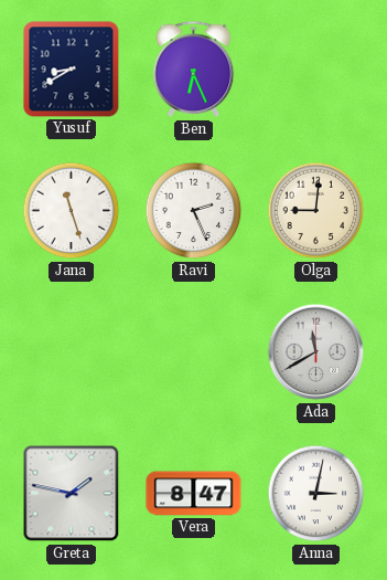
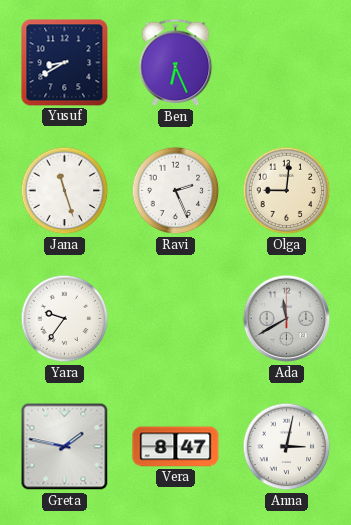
Yara: none -> 9:36
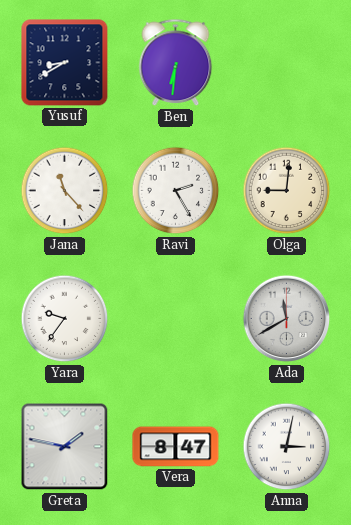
Ben: 6:26 -> 6:31
Jana: 11:27 -> 11:23
Ravi: 2:26 -> 2:25
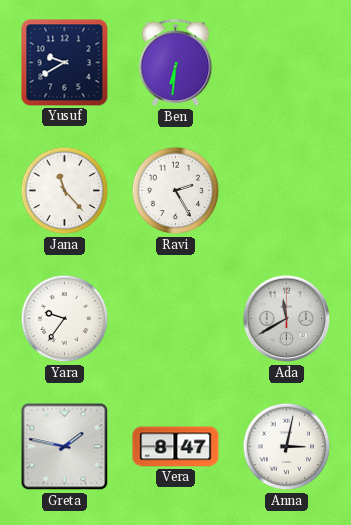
Yusuf: 8:40 -> 9:40
Olga: 9:01 -> none
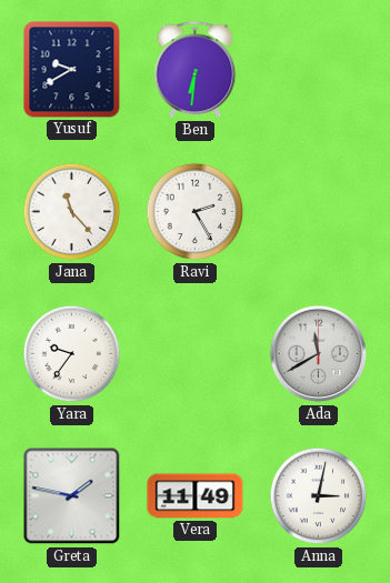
Vera: 8:47 -> 11:49
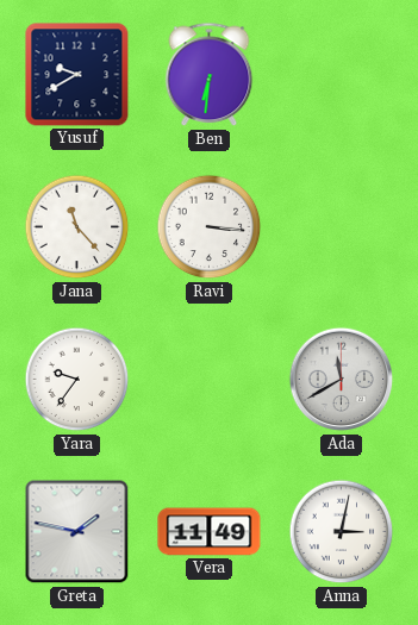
Ravi: 2:25 -> 3:16
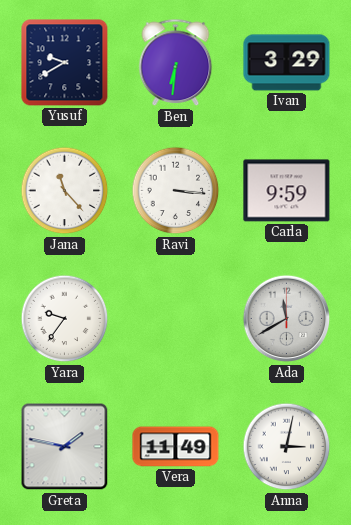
Ivan: none -> 3:29
Carla: none -> 9:59
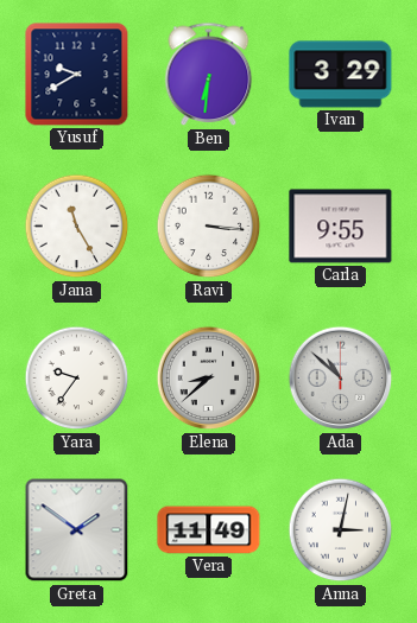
Jana: 11:23 -> 11:25
Carla: 9:59 -> 9:55
Elena: none -> 8:38
Ada: 11:40 -> 10:52
Greta: 1:47 -> 1:51
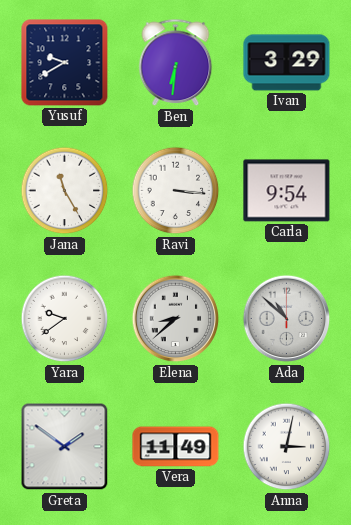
Carla: 9:55 -> 9:54
Yara: 9:36 -> 9:39
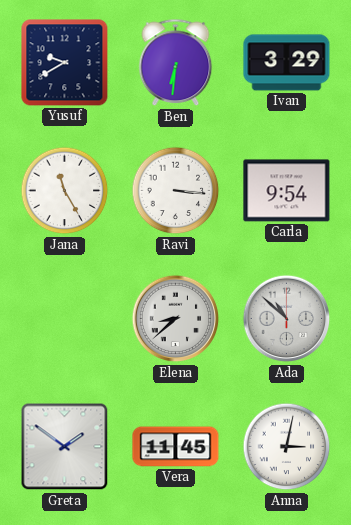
Yara: 9:39 -> none
Vera: 11:49 -> 11:45
